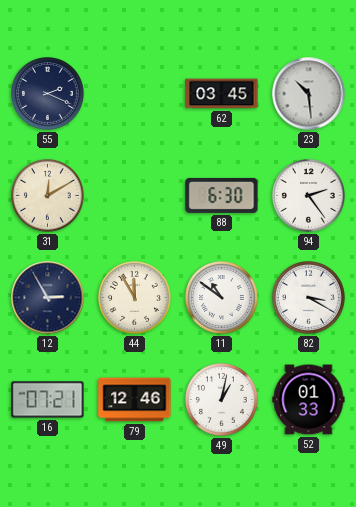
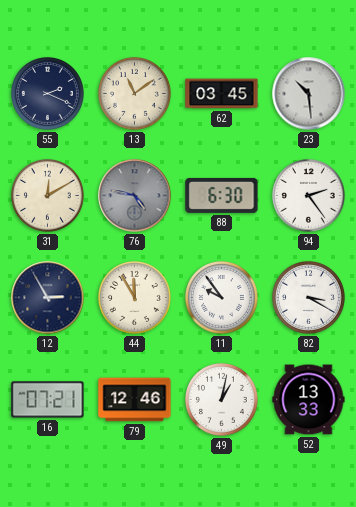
13: none -> 11:09
76: none -> 4:47
11: 10:51 -> 9:54
52: 01:33 -> 13:33
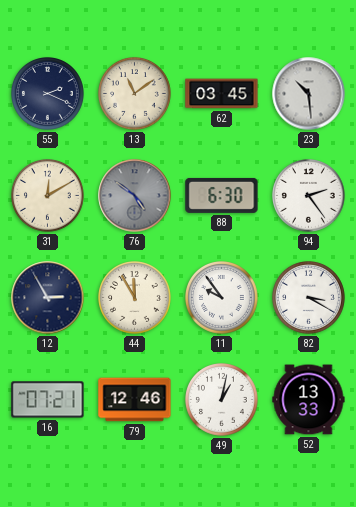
76: 4:47 -> 4:51
